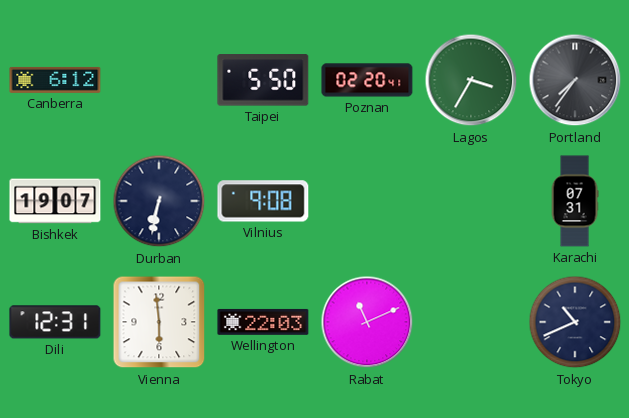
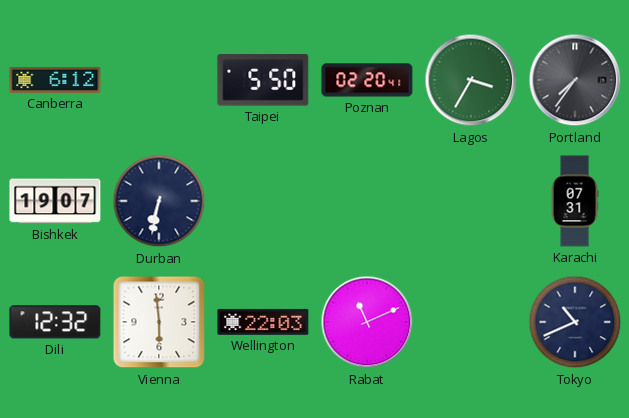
Vilnius: 9:08 -> none
Dili: 12:31 -> 12:32
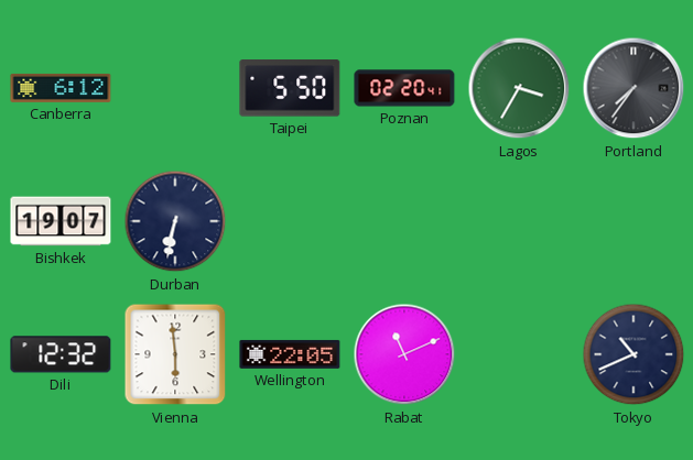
Karachi: 07:31 -> none
Wellington: 22:03 -> 22:05
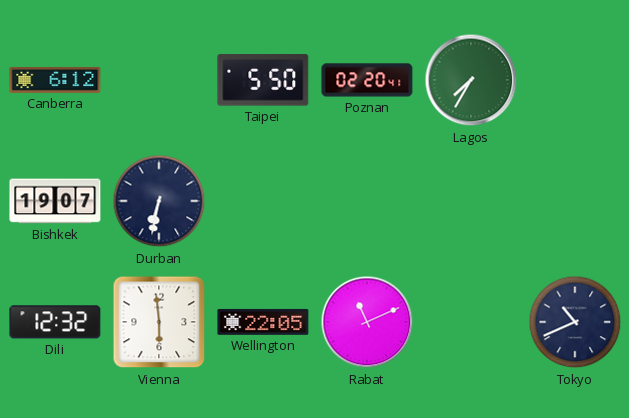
Lagos: 3:35 -> 7:35
Portland: 7:36 -> none
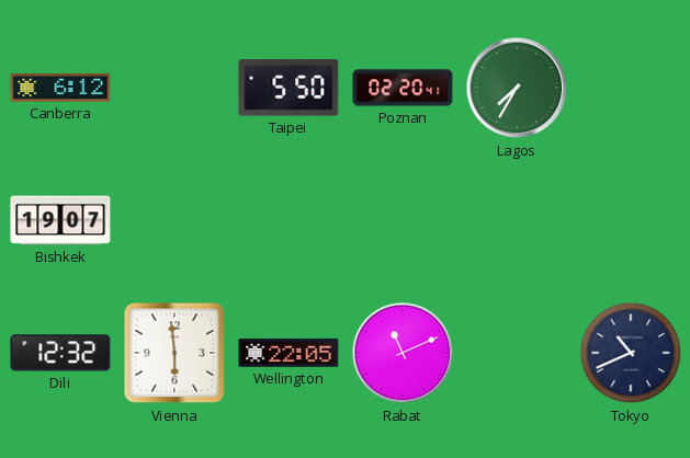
Durban: 6:32 -> none
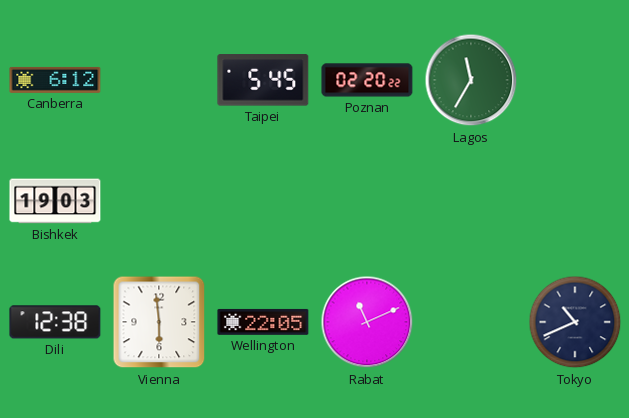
Taipei: 5:50 -> 5:45
Poznan: 02:20:41 -> 02:20:22
Lagos: 7:35 -> 11:35
Bishkek: 19:07 -> 19:03
Dili: 12:32 -> 12:38
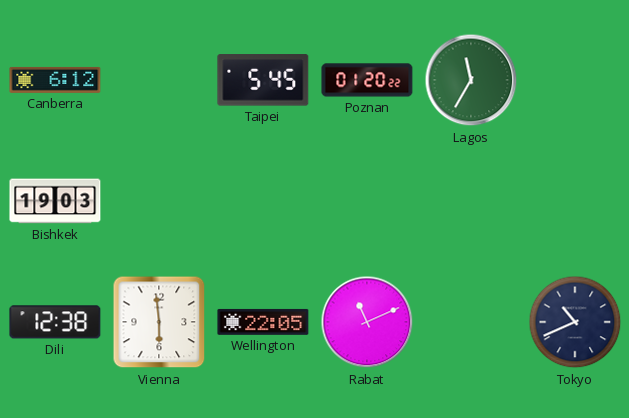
Poznan: 02:20 -> 01:20
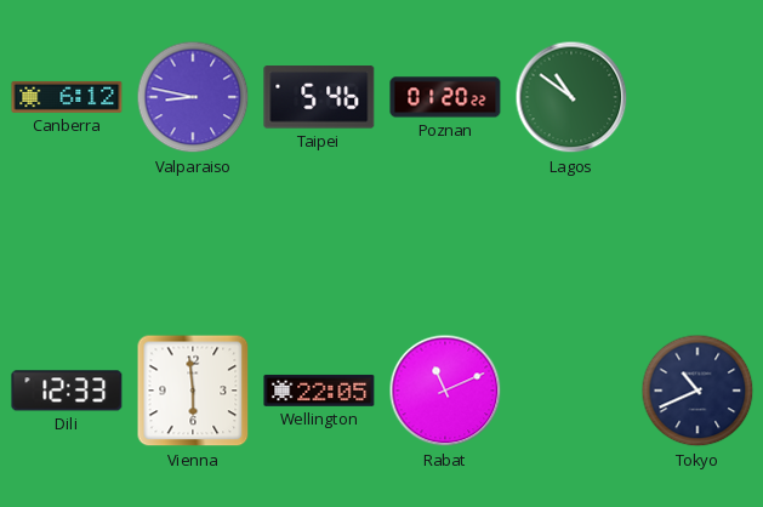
Valparaiso: none -> 8:47
Taipei: 5:45 -> 5:46
Lagos: 11:35 -> 10:51
Bishkek: 19:03 -> none
Dili: 12:38 -> 12:33
